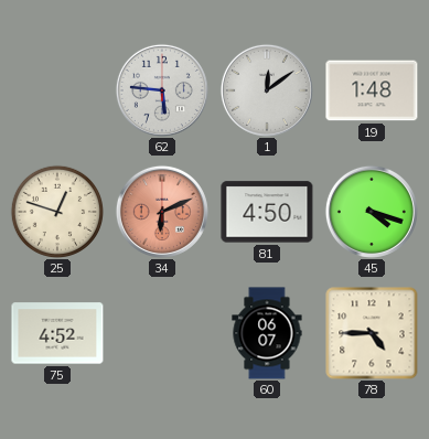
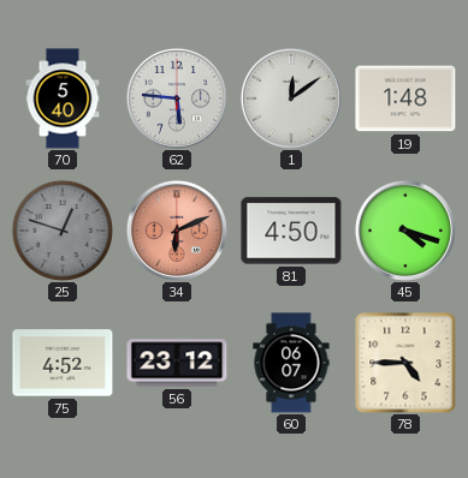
70: none -> 5:40
25 dial: cream -> grey
56: none -> 23:12
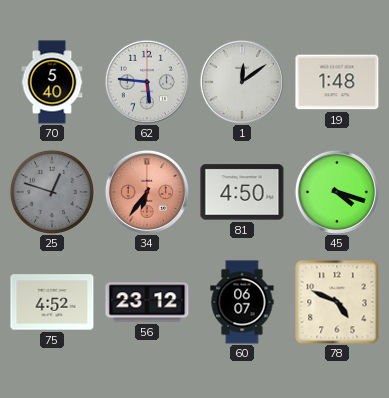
34: 6:11 -> 6:36
78: 4:45 -> 4:49
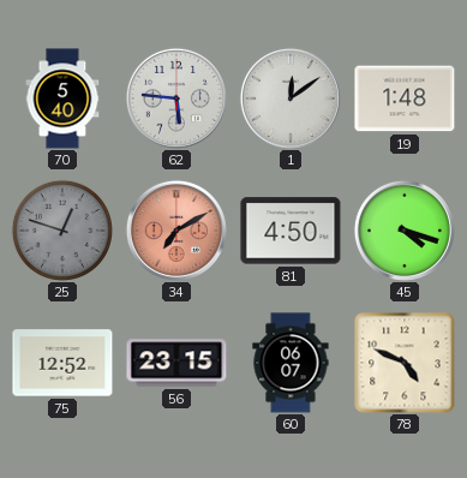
34: 6:36 -> 7:10
75: 4:52 -> 12:52
56: 23:12 -> 23:15
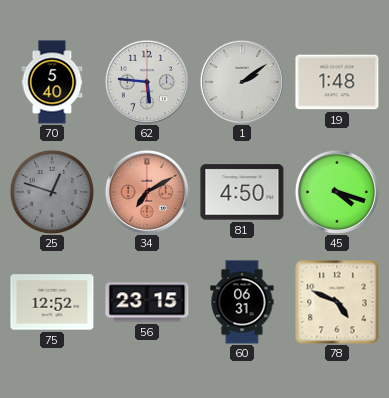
1: 12:09 -> 2:09
60: 06:07 -> 06:31
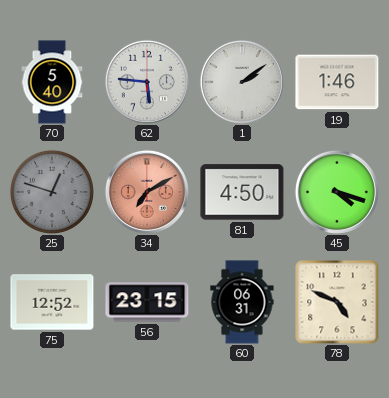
19: 1:48 -> 1:46
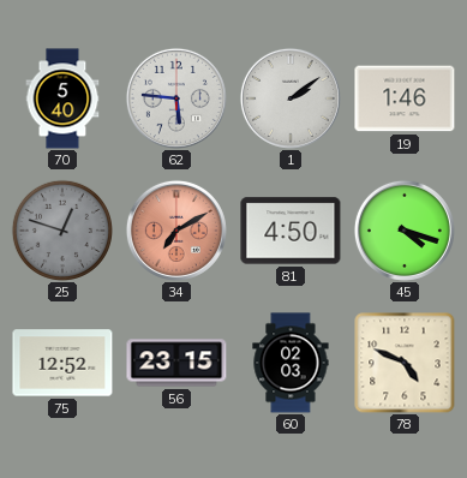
60: 06:31 -> 02:03
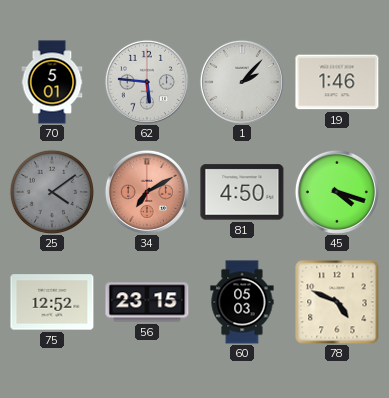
70: 5:40 -> 5:01
1: 2:09 -> 2:07
25: 12:48 -> 4:09
60: 02:03 -> 05:03
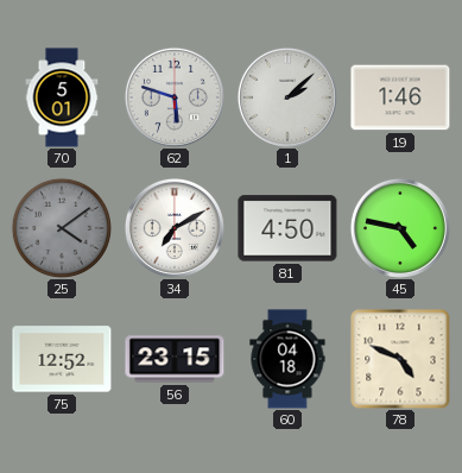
62: 5:46 -> 5:48
1: 2:07 -> 2:08
34 dial: salmon -> white
45: 4:18 -> 4:47
60: 05:03 -> 04:18
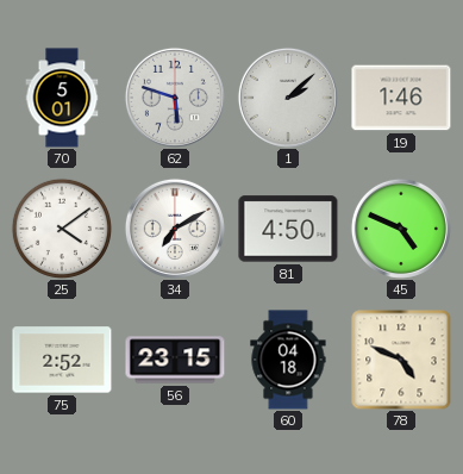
25 dial: grey -> white
45: 4:47 -> 4:49
75: 12:52 -> 2:52
